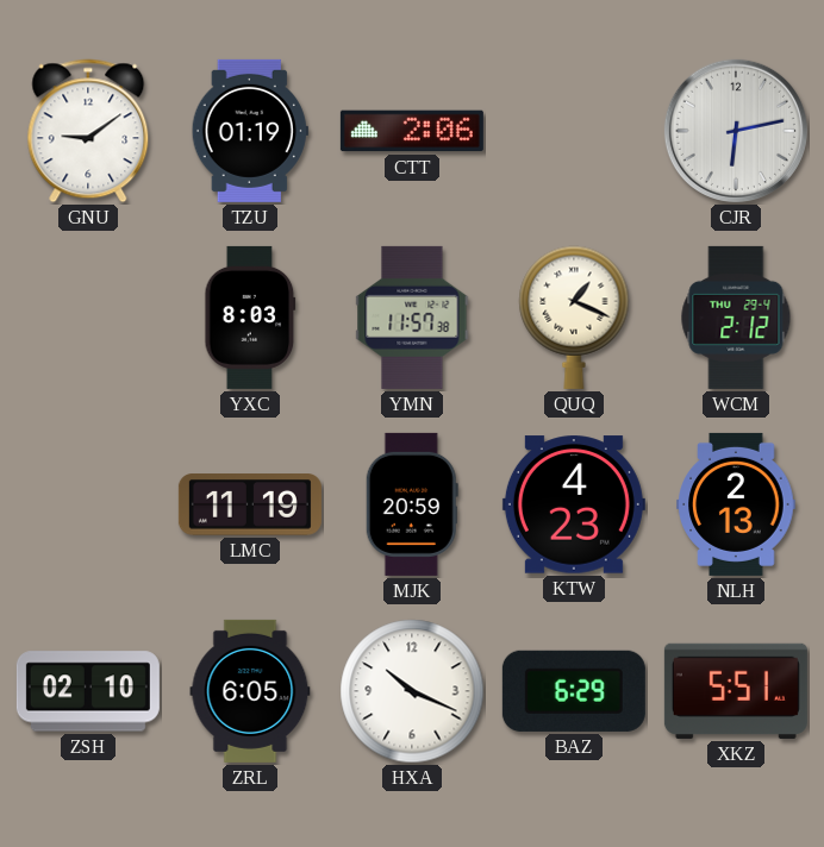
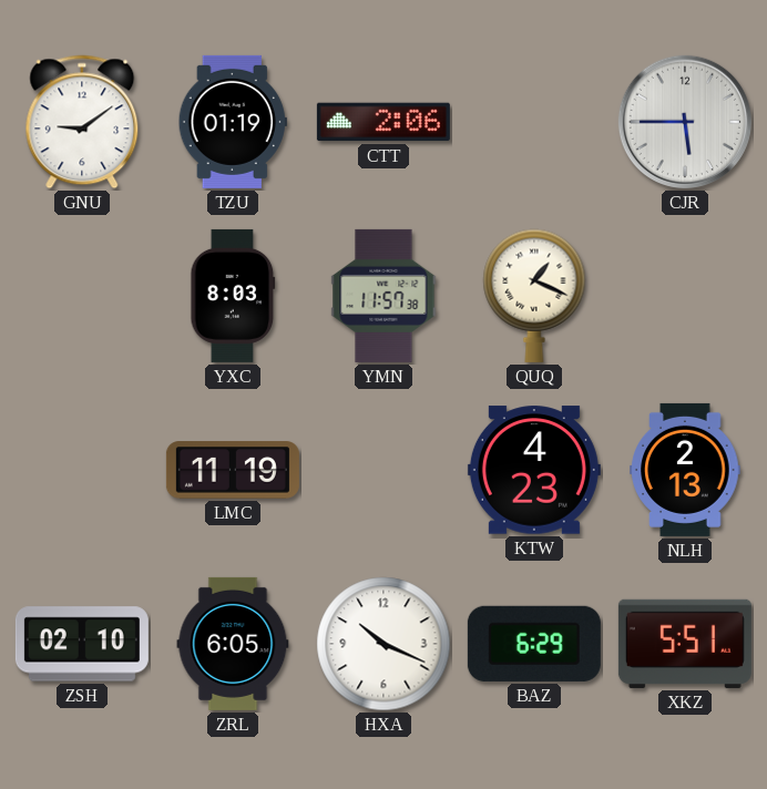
CJR: 6:13 -> 5:45
WCM: 2:12 -> none
MJK: 20:59 -> none
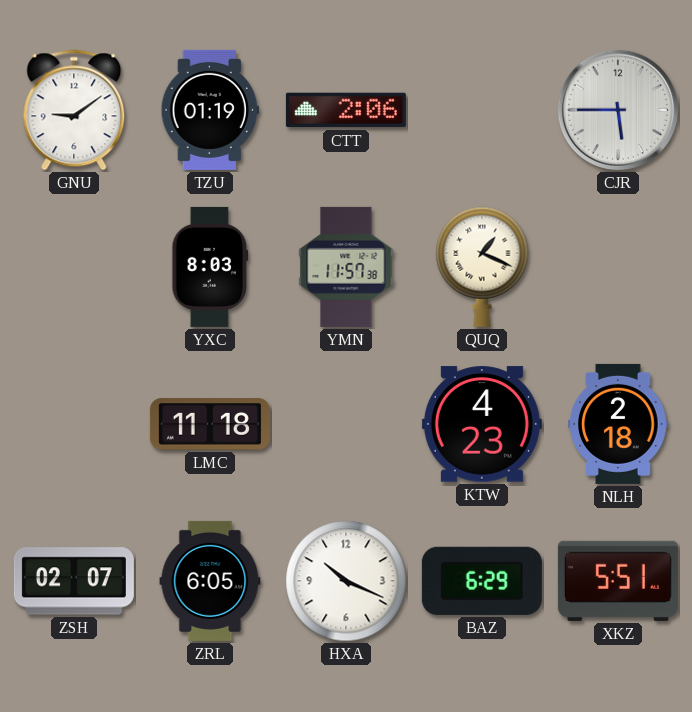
LMC: 11:19 -> 11:18
NLH: 2:13 -> 2:18
ZSH: 02:10 -> 02:07
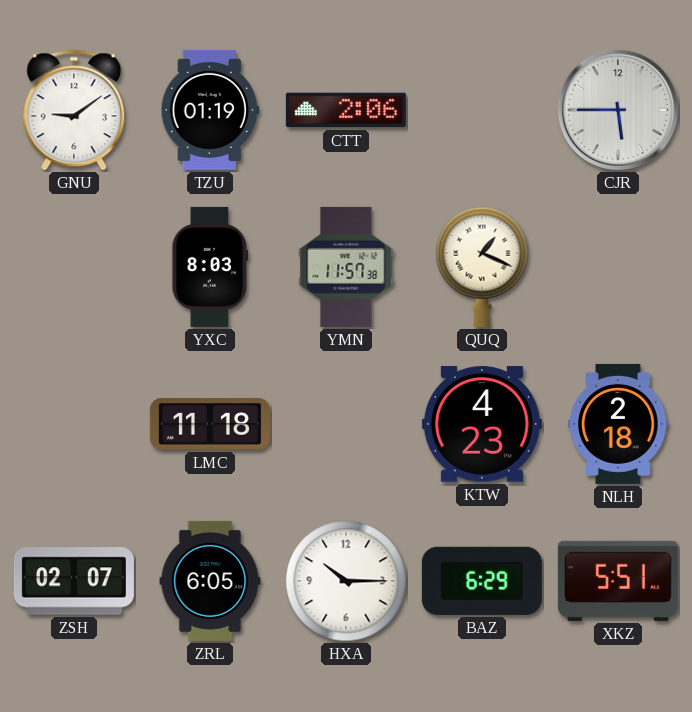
HXA: 10:19 -> 10:15
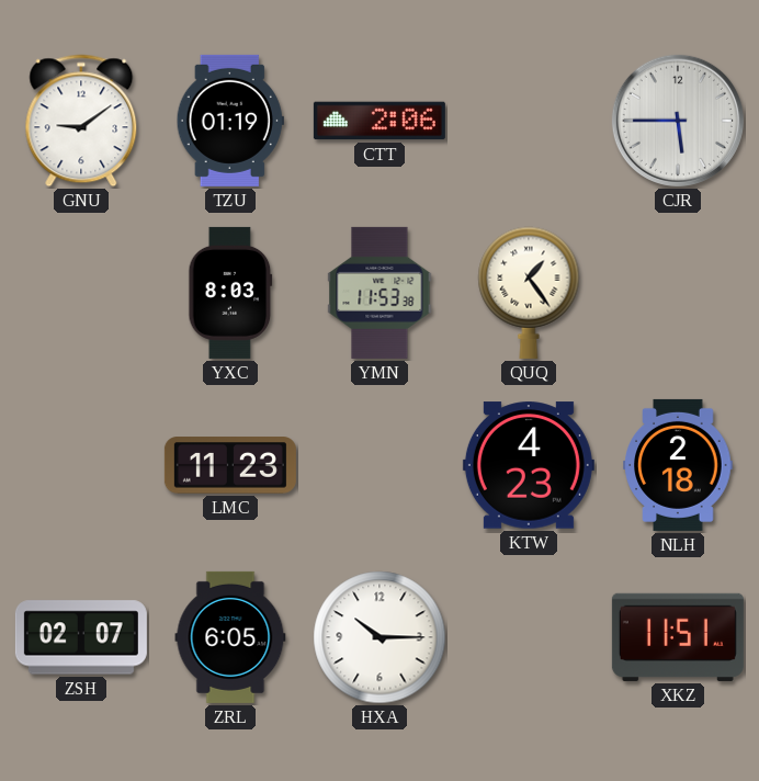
YMN: 11:57 -> 11:53
QUQ: 1:19 -> 1:24
LMC: 11:18 -> 11:23
BAZ: 6:29 -> none
XKZ: 5:51 -> 11:51
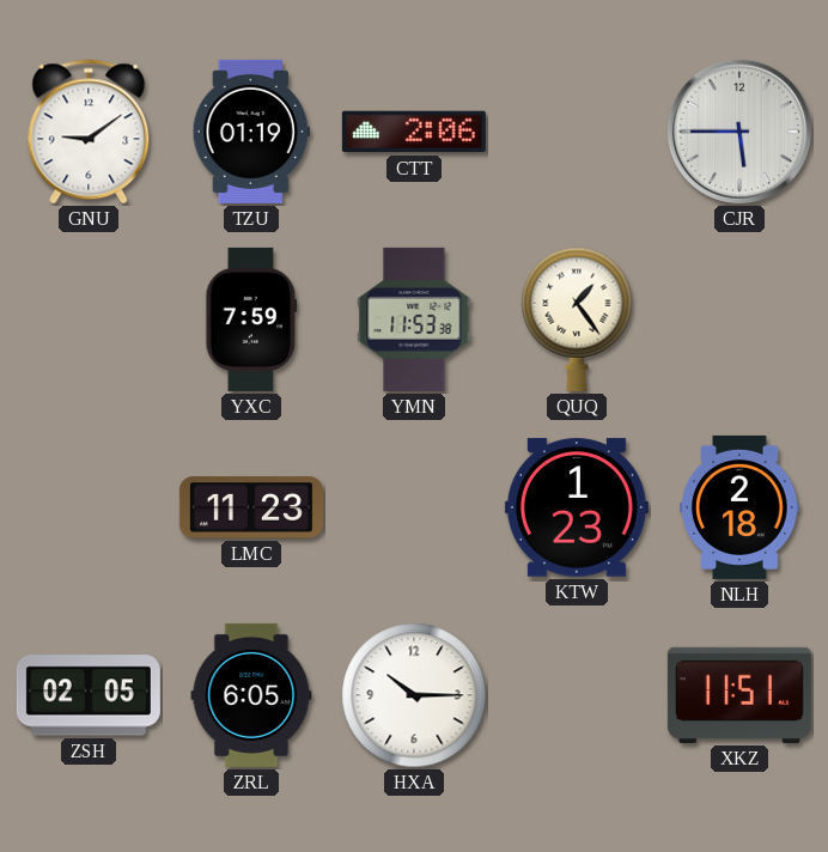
YXC: 8:03 -> 7:59
KTW: 4:23 -> 1:23
ZSH: 02:07 -> 02:05
